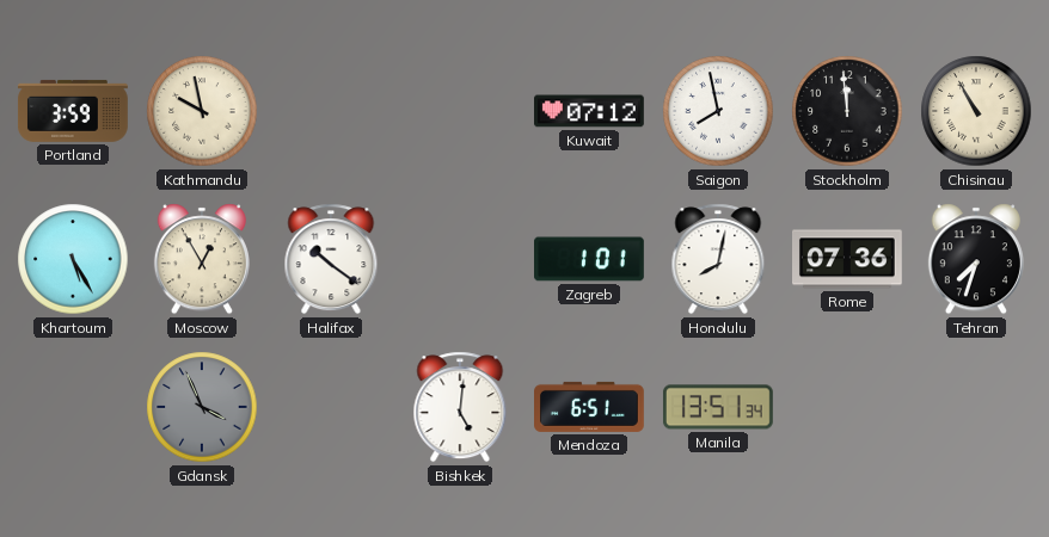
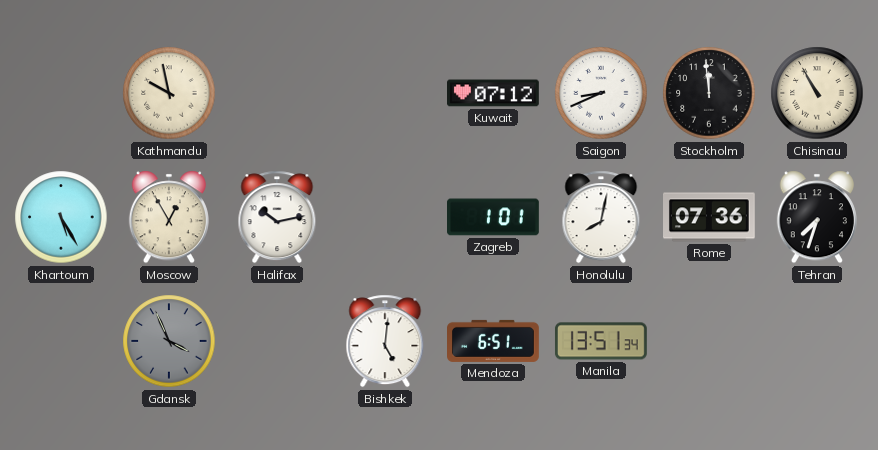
Portland: 3:59 -> none
Saigon: 7:58 -> 8:41
Halifax: 10:21 -> 10:13
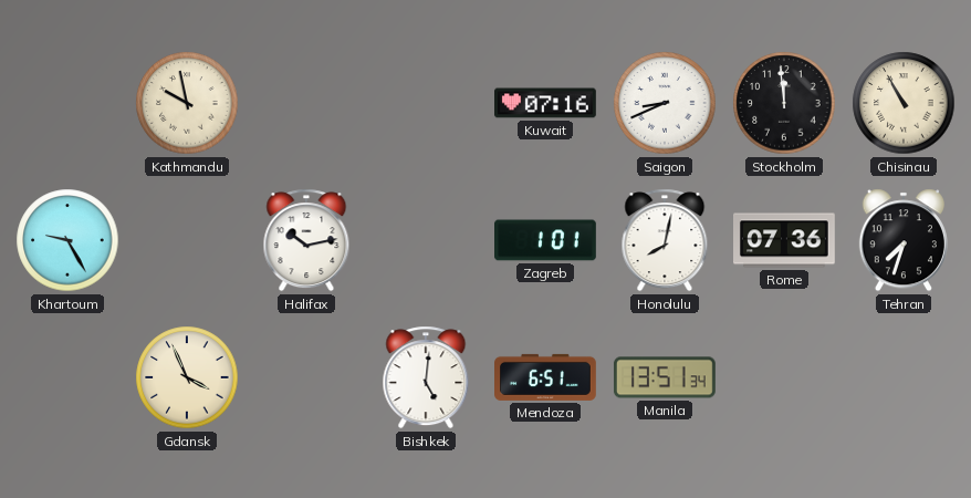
Kuwait: 07:12 -> 07:16
Khartoum: 5:25 -> 9:25
Moscow: 12:55 -> none
Gdansk dial: grey -> cream
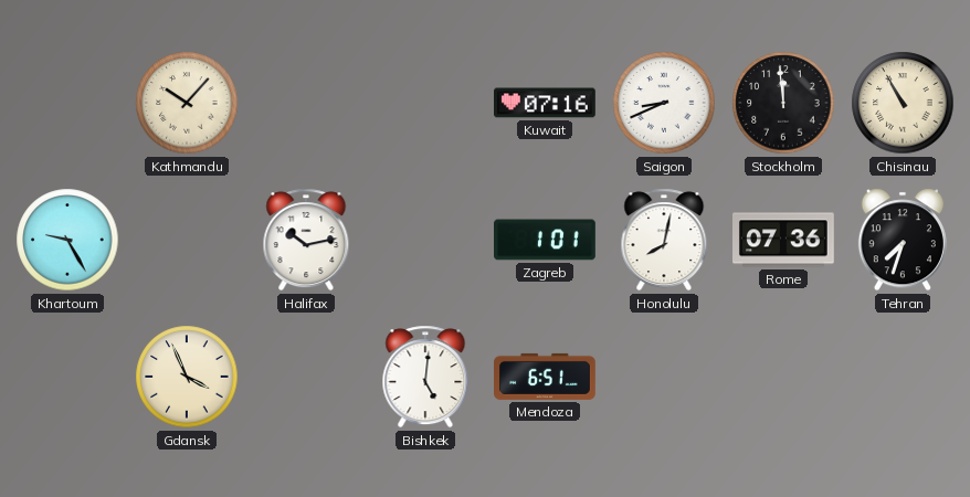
Kathmandu: 9:58 -> 10:07
Manila: 13:51 -> none
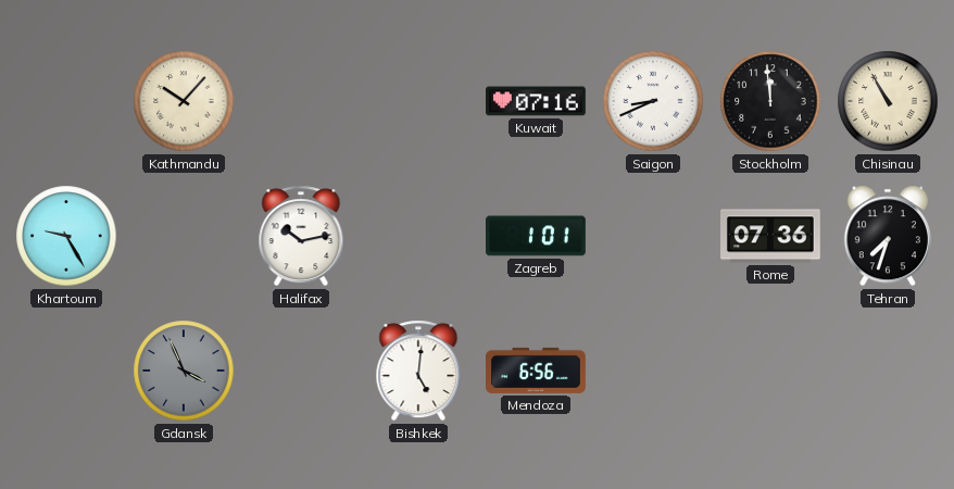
Honolulu: 8:02 -> none
Gdansk dial: cream -> grey
Mendoza: 6:51 -> 6:56
